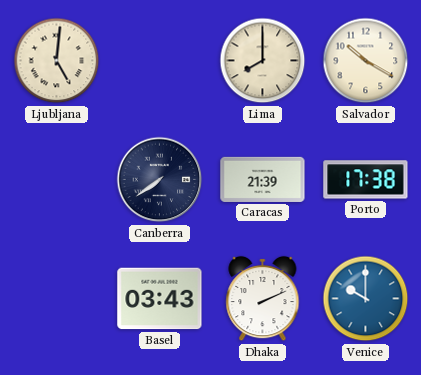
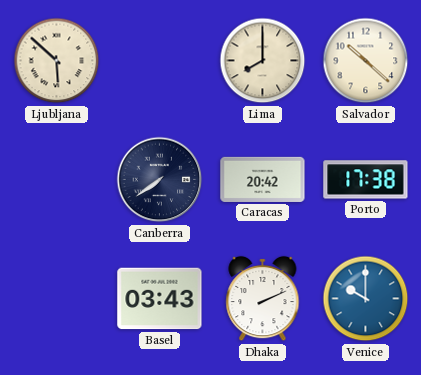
Ljubljana: 5:01 -> 5:52
Salvador: 10:20 -> 10:22
Caracas: 21:39 -> 20:42
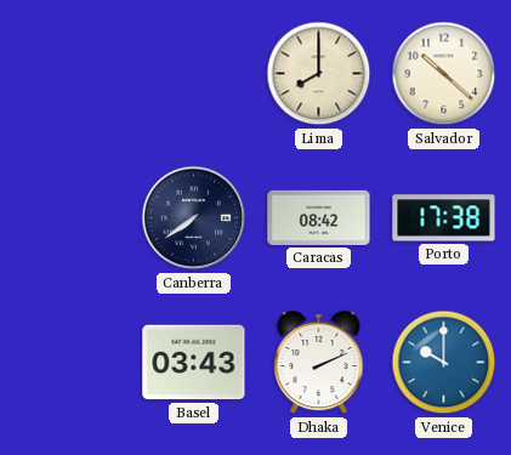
Ljubljana: 5:52 -> none
Caracas: 20:42 -> 08:42
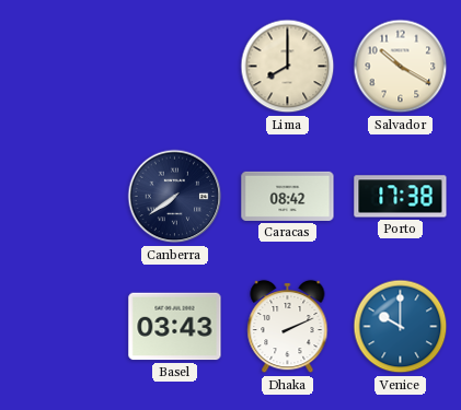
Salvador: 10:22 -> 10:20
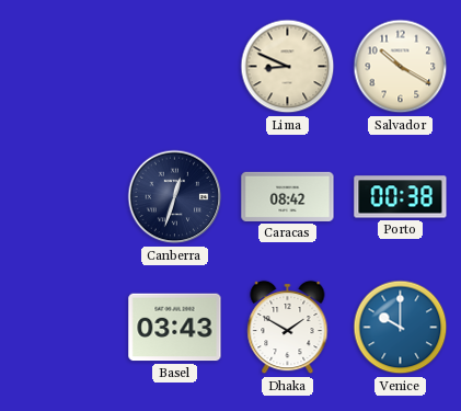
Lima: 8:00 -> 8:49
Canberra: 7:39 -> 12:33
Porto: 17:38 -> 00:38
Dhaka: 2:11 -> 1:50
